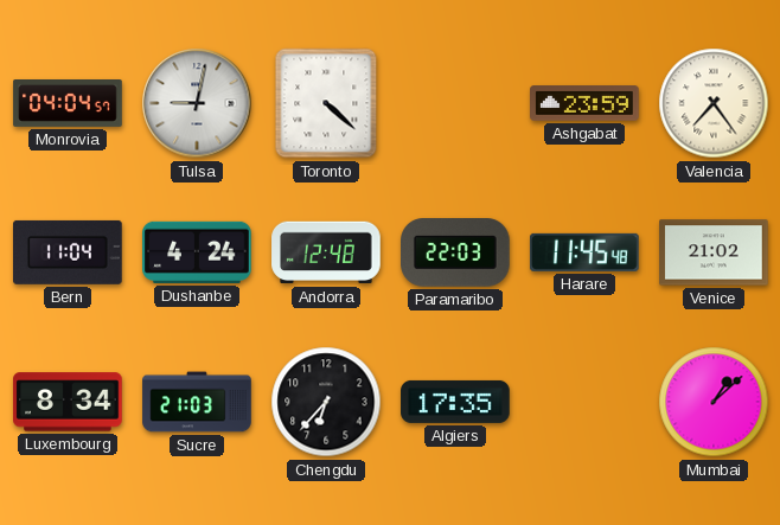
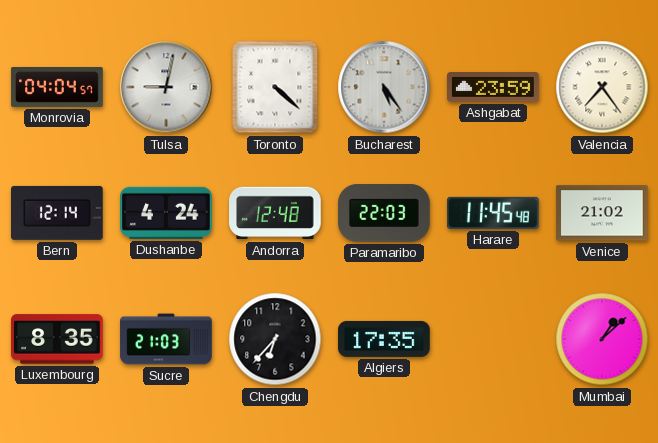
Bucharest: none -> 5:24
Bern: 11:04 -> 12:14
Luxembourg: 8:34 -> 8:35
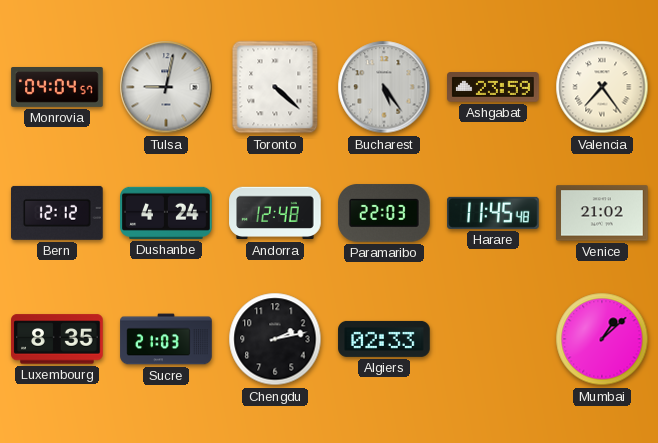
Bern: 12:14 -> 12:12
Chengdu: 6:37 -> 2:13
Algiers: 17:35 -> 02:33
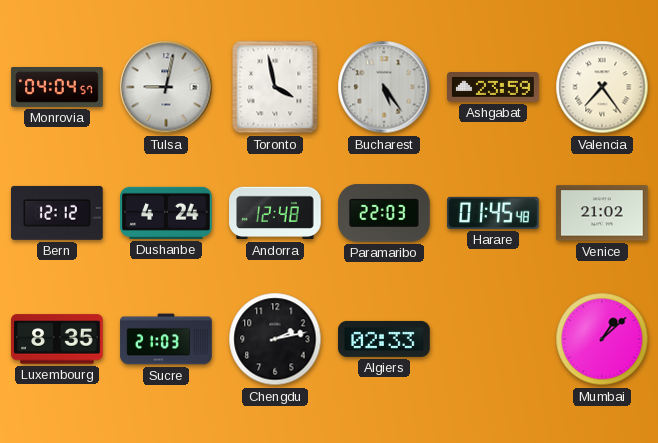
Toronto: 4:22 -> 3:58
Harare: 11:45 -> 01:45
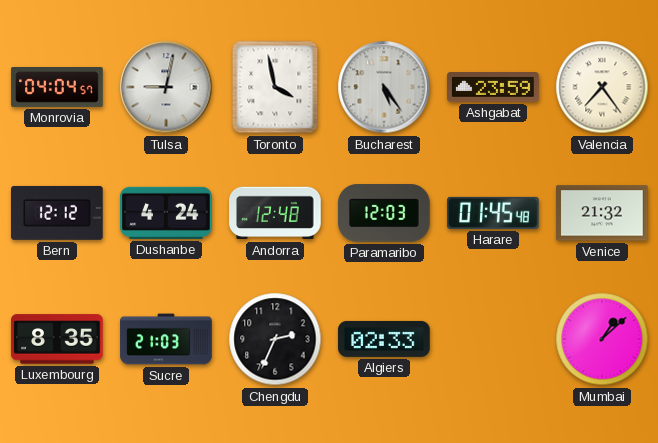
Paramaribo: 22:03 -> 12:03
Venice: 21:02 -> 21:32
Chengdu: 2:13 -> 2:34
